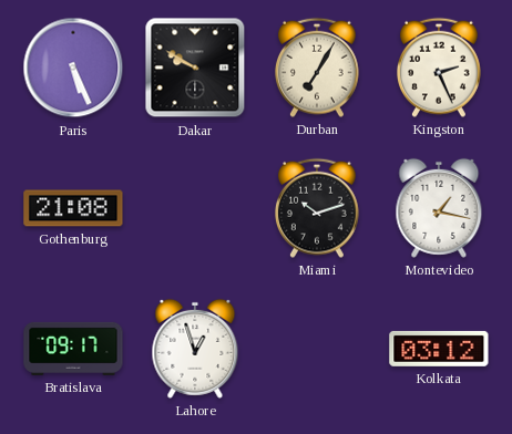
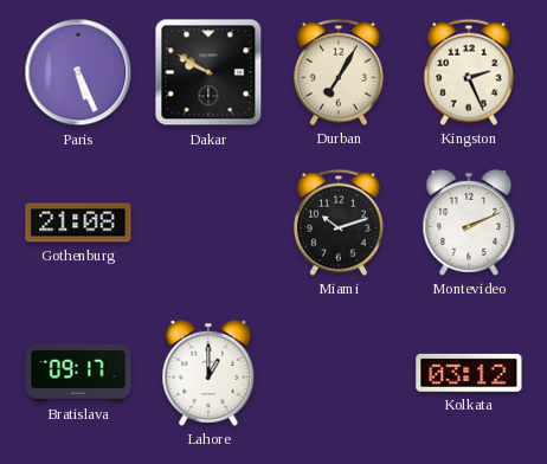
Montevideo: 1:17 -> 2:11
Lahore: 12:57 -> 1:00
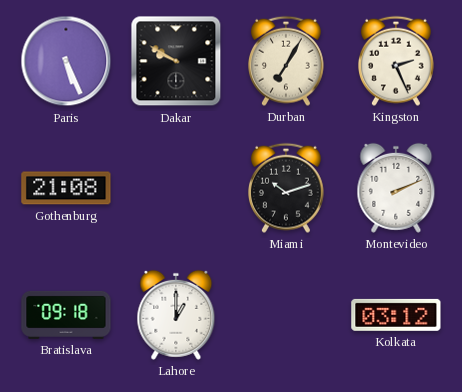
Bratislava: 09:17 -> 09:18
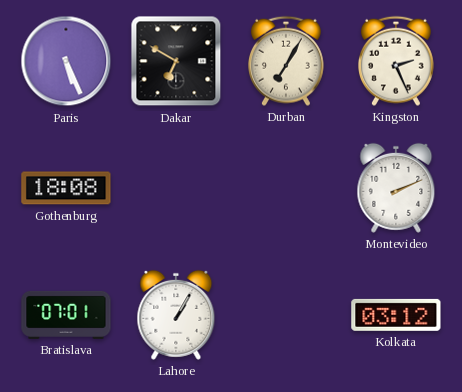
Dakar: 9:50 -> 6:50
Gothenburg: 21:08 -> 18:08
Miami: 10:12 -> none
Bratislava: 09:18 -> 07:01
Lahore: 1:00 -> 1:05
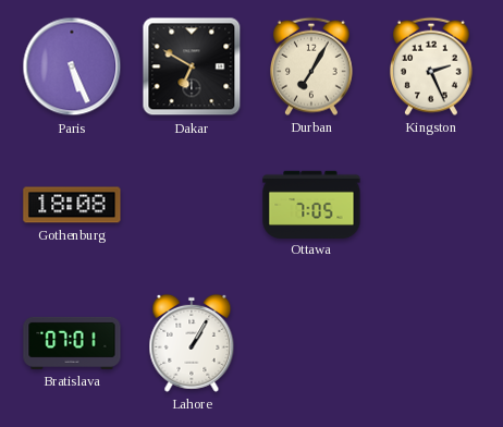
Ottawa: none -> 7:05
Montevideo: 2:11 -> none
Kolkata: 03:12 -> none
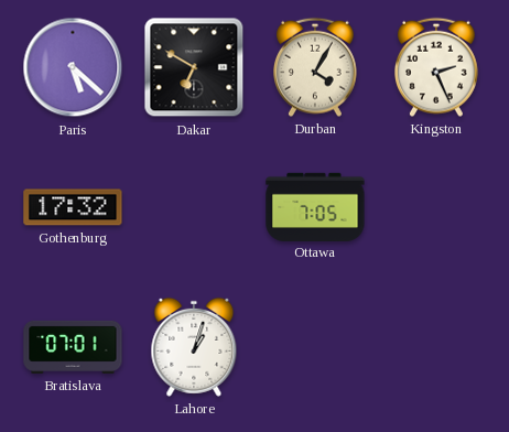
Paris: 5:26 -> 5:22
Durban: 7:05 -> 4:05
Gothenburg: 18:08 -> 17:32
Lahore: 1:05 -> 1:03
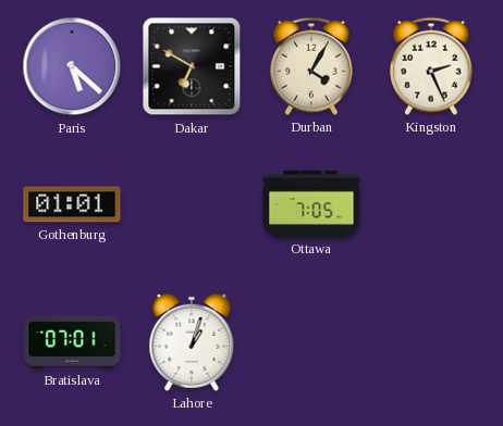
Gothenburg: 17:32 -> 01:01
